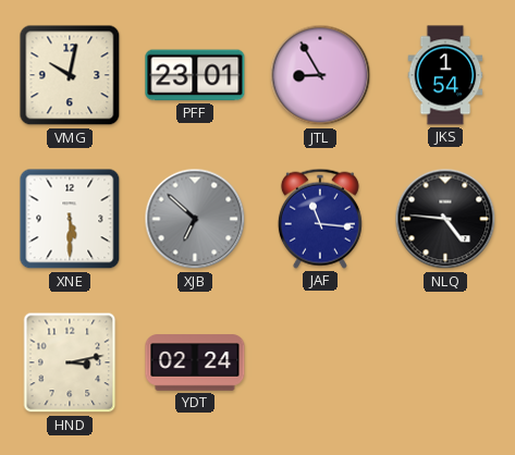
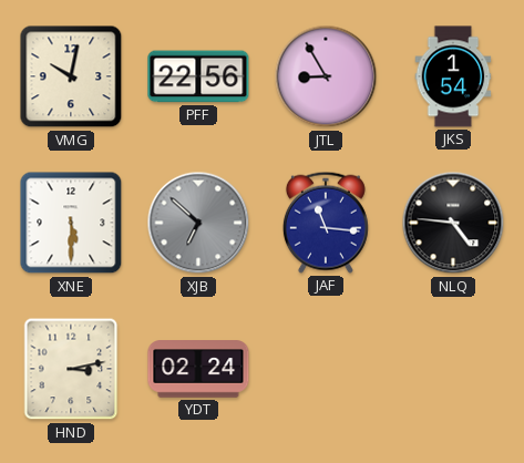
PFF: 23:01 -> 22:56
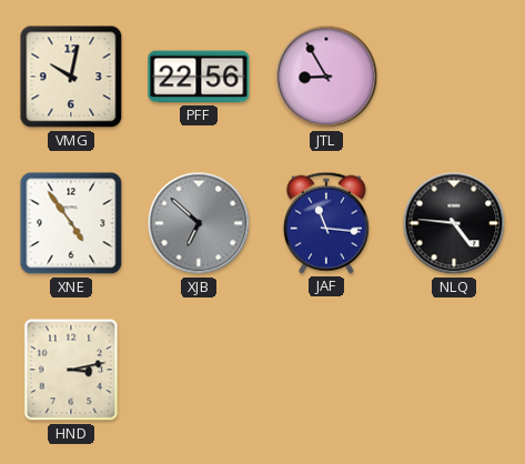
JKS: 1:54 -> none
XNE: 5:30 -> 4:54
YDT: 02:24 -> none
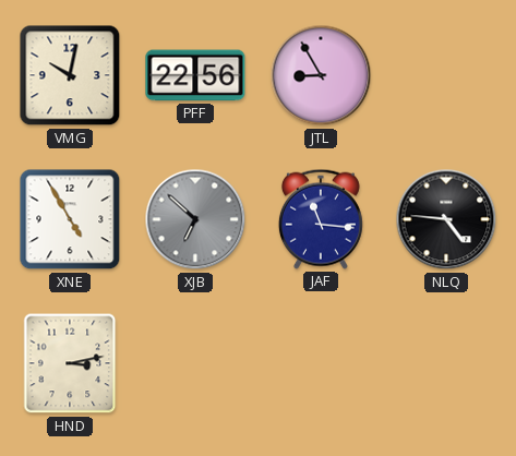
XNE: 4:54 -> 4:55
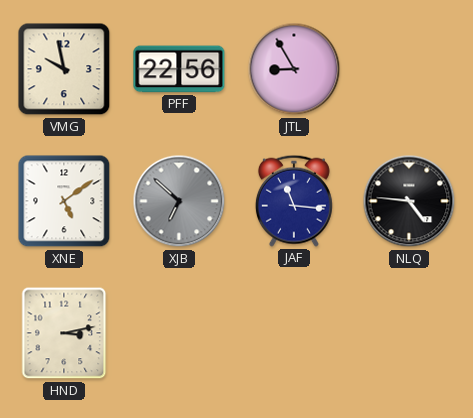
VMG: 10:02 -> 9:58
XNE: 4:55 -> 5:09
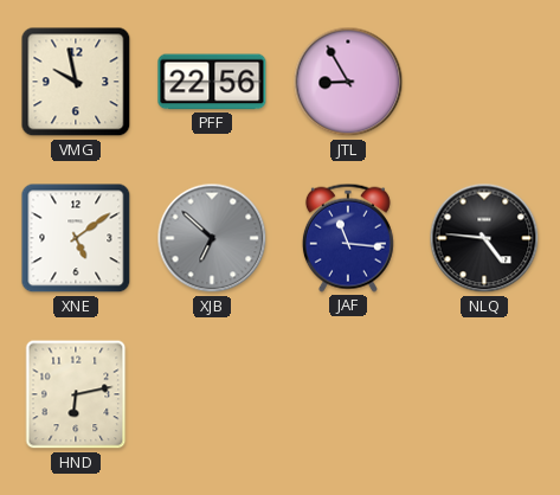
HND: 3:13 -> 6:13
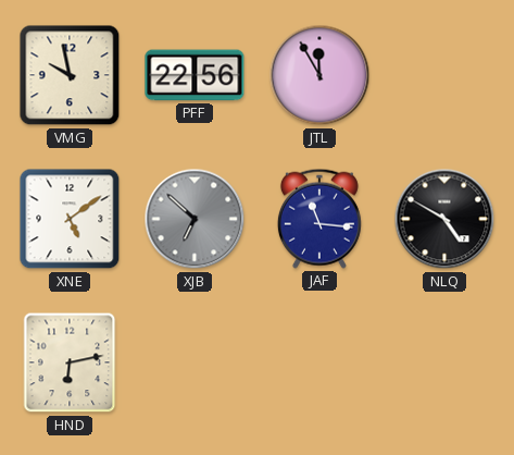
JTL: 8:55 -> 11:55
NLQ: 4:46 -> 4:50
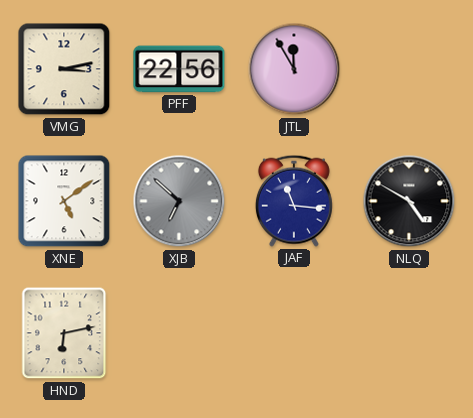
VMG: 9:58 -> 3:13
